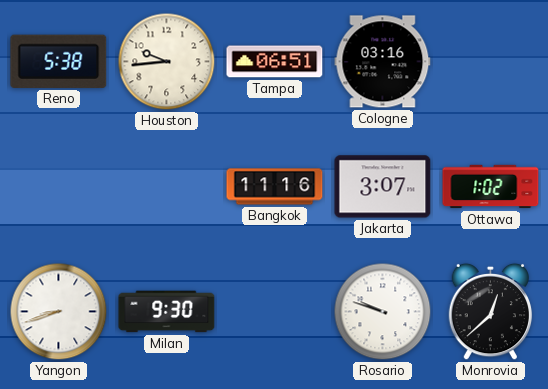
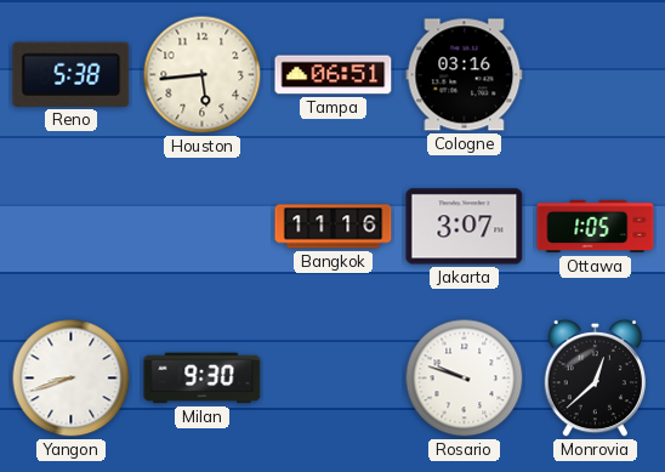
Houston: 9:44 -> 5:44
Ottawa: 1:02 -> 1:05
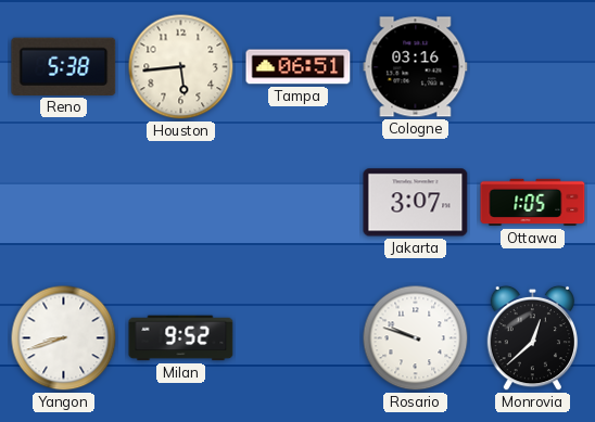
Bangkok: 11:16 -> none
Milan: 9:30 -> 9:52
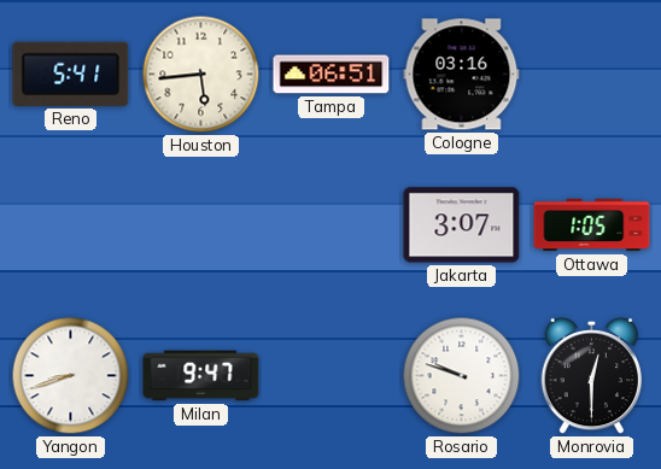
Reno: 5:38 -> 5:41
Milan: 9:52 -> 9:47
Monrovia: 12:38 -> 12:30
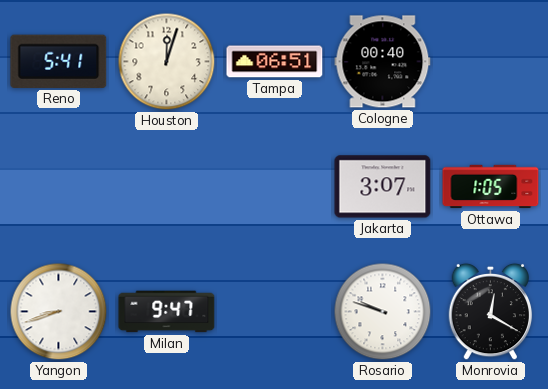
Houston: 5:44 -> 12:03
Cologne: 03:16 -> 00:40
Monrovia: 12:30 -> 12:20
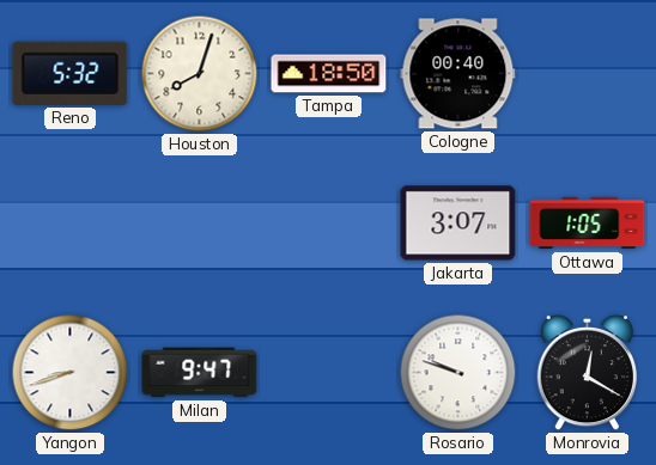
Reno: 5:41 -> 5:32
Houston: 12:03 -> 8:03
Tampa: 06:51 -> 18:50
